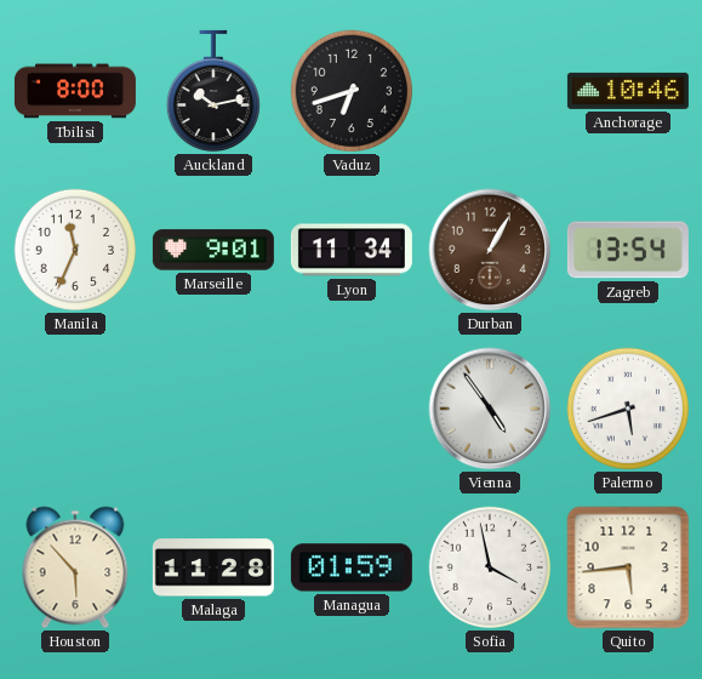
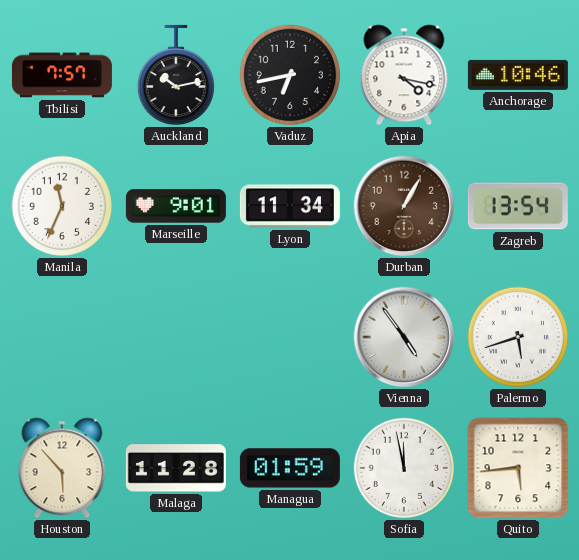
Tbilisi: 8:00 -> 7:57
Vaduz: 6:42 -> 6:43
Apia: none -> 4:17
Sofia: 3:58 -> 11:58
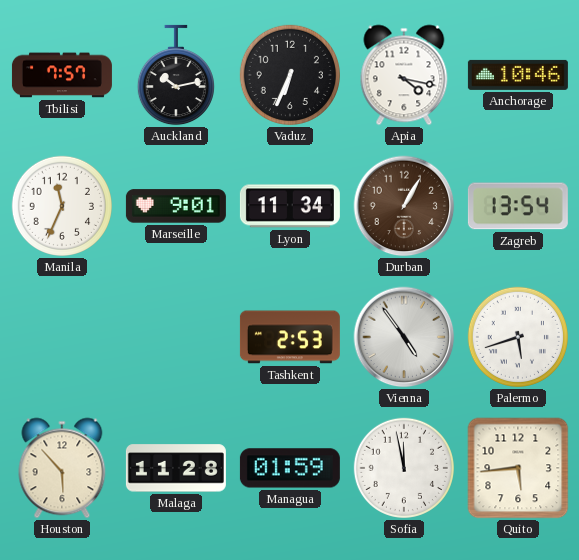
Vaduz: 6:43 -> 6:34
Tashkent: none -> 2:53
